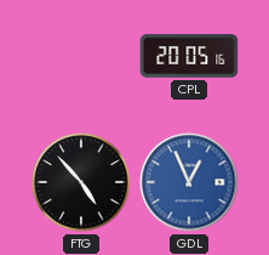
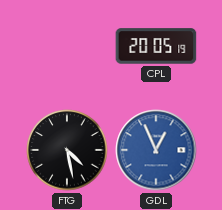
CPL: 20:05:16 -> 20:05:19
FTG: 4:53 -> 4:28
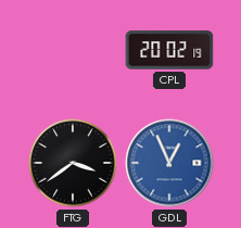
CPL: 20:05 -> 20:02
FTG: 4:28 -> 3:39
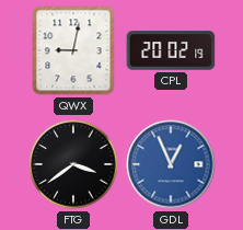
QWX: none -> 9:02
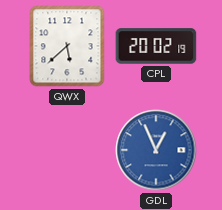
QWX: 9:02 -> 5:38
FTG: 3:39 -> none
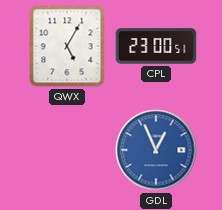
QWX: 5:38 -> 5:05
CPL: 20:02 -> 23:00
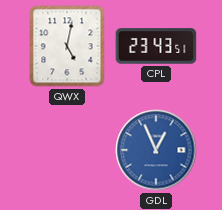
QWX: 5:05 -> 5:02
CPL: 23:00 -> 23:43
